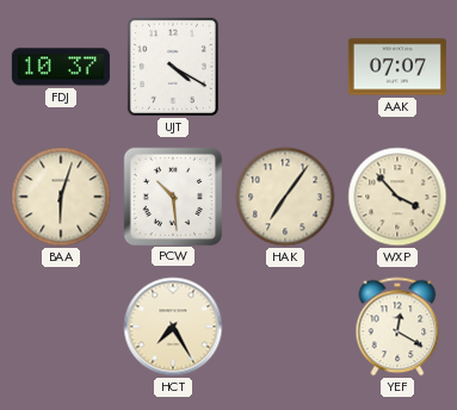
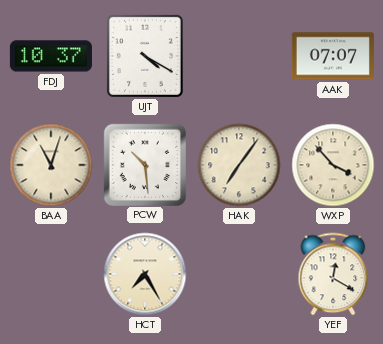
BAA: 6:03 -> 11:03
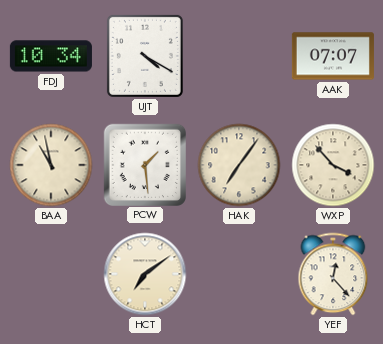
FDJ: 10:37 -> 10:34
BAA: 11:03 -> 10:58
PCW: 10:29 -> 1:29
HCT: 7:25 -> 7:09
YEF: 12:20 -> 12:23
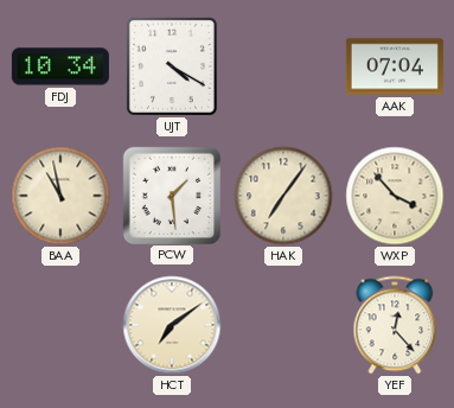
AAK: 07:07 -> 07:04
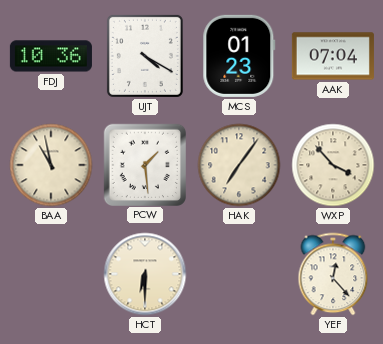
FDJ: 10:34 -> 10:36
MCS: none -> 01:23
HCT: 7:09 -> 6:30
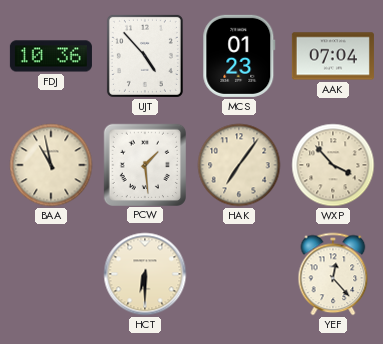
UJT: 4:20 -> 4:53
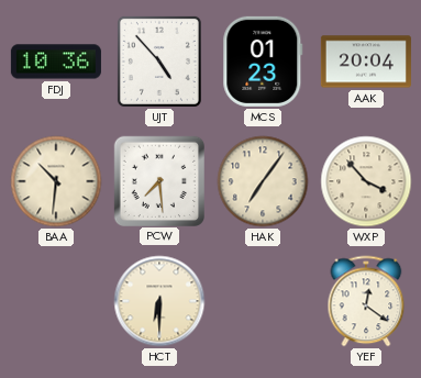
AAK: 07:04 -> 20:04
BAA: 10:58 -> 10:31
PCW: 1:29 -> 7:29
YEF: 12:23 -> 12:21
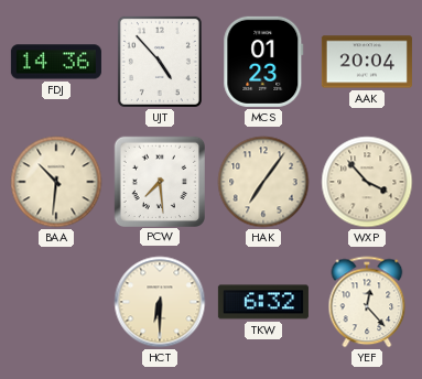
FDJ: 10:36 -> 14:36
TKW: none -> 6:32
YEF: 12:21 -> 12:23
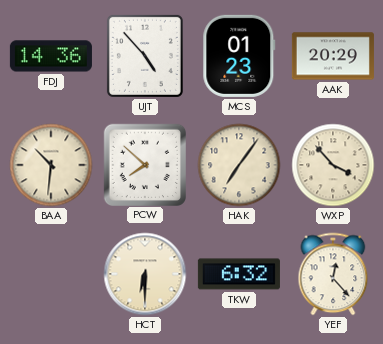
AAK: 20:04 -> 20:29
PCW: 7:29 -> 7:52
